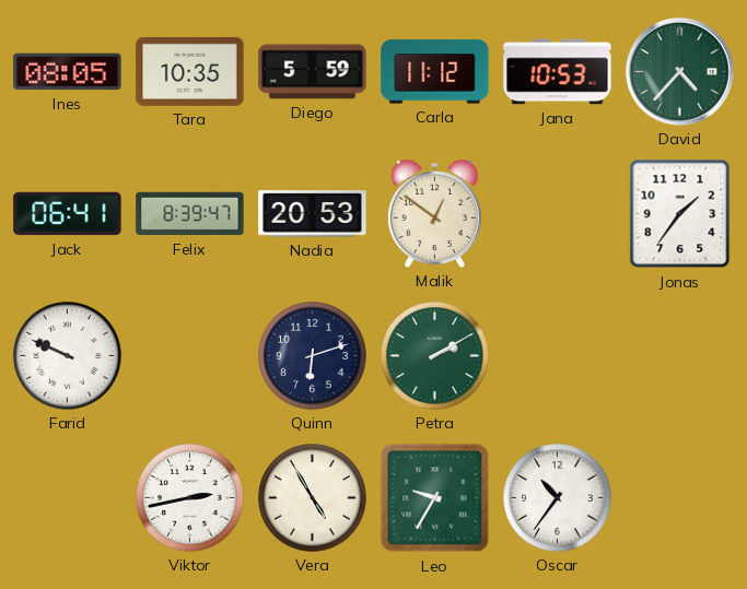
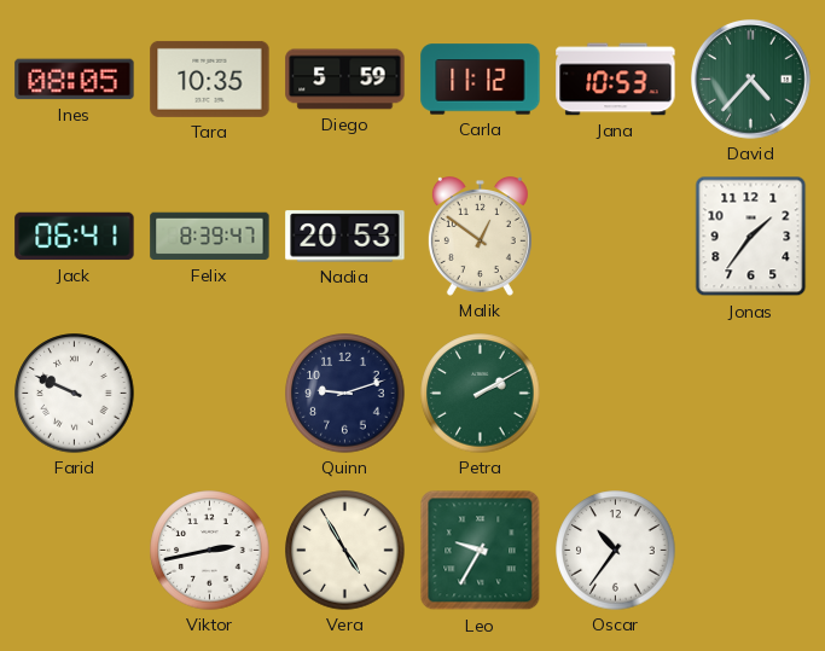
Quinn: 6:12 -> 9:12
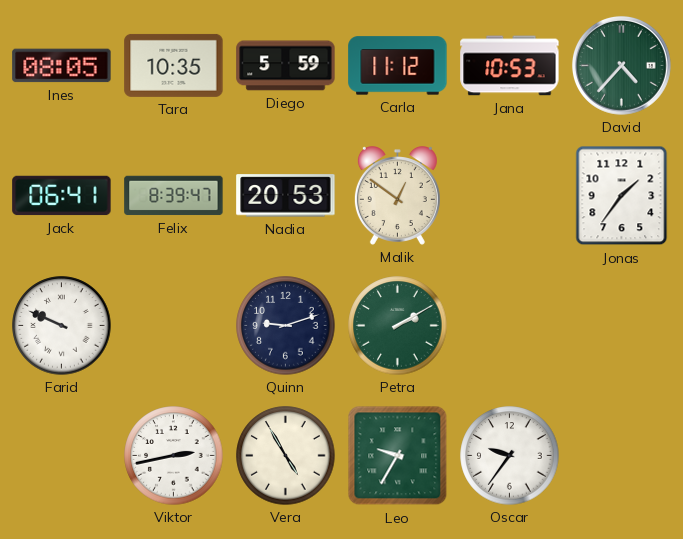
Oscar: 10:36 -> 9:36
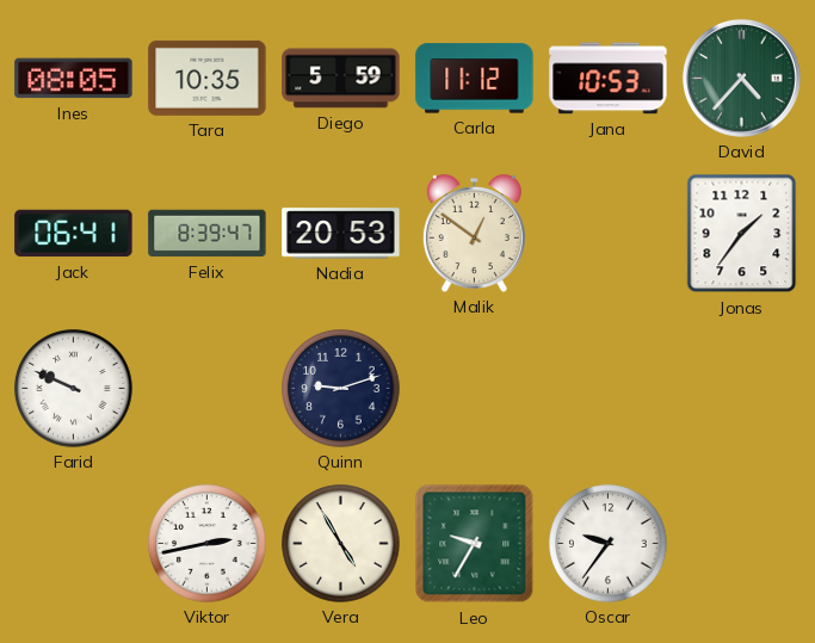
Petra: 2:10 -> none
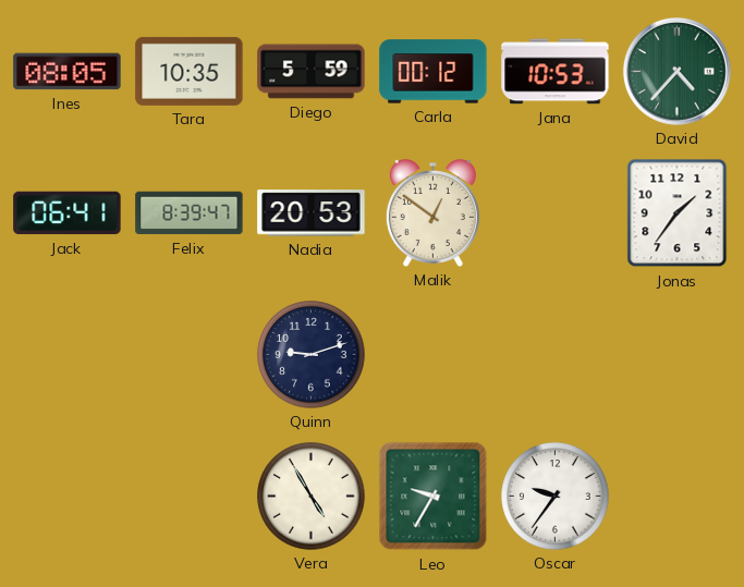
Carla: 11:12 -> 00:12
Farid: 9:49 -> none
Viktor: 2:43 -> none
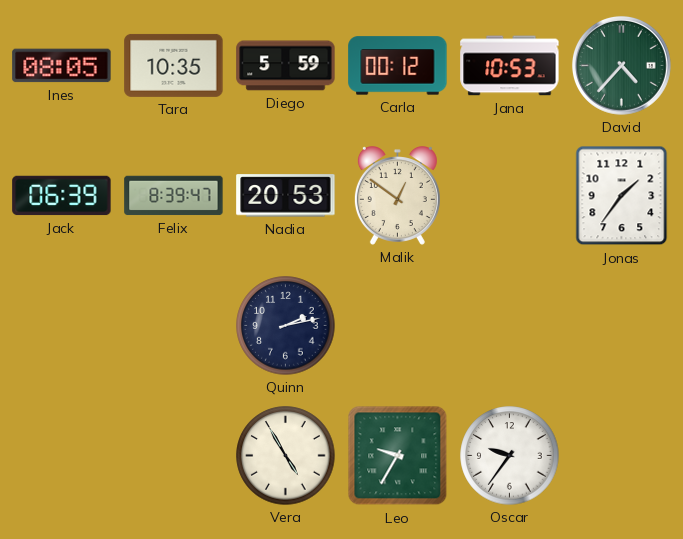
Jack: 06:41 -> 06:39
Quinn: 9:12 -> 2:13
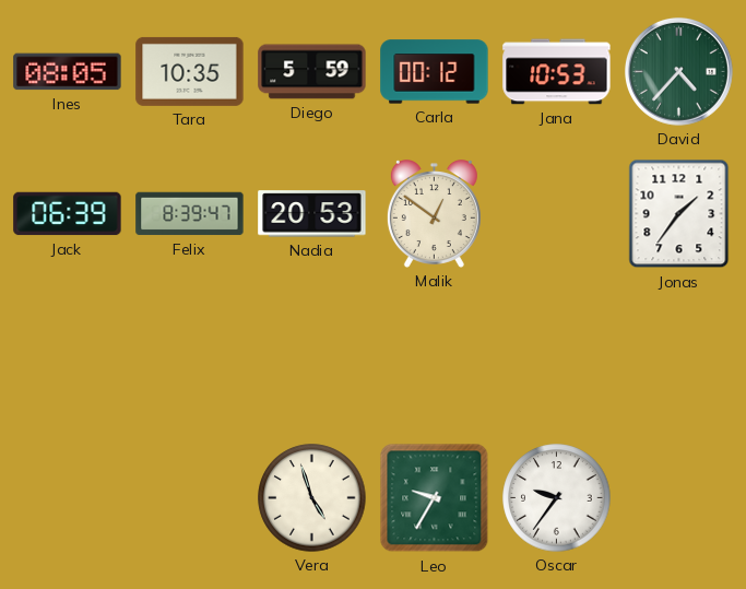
Quinn: 2:13 -> none
Vera: 4:55 -> 4:57
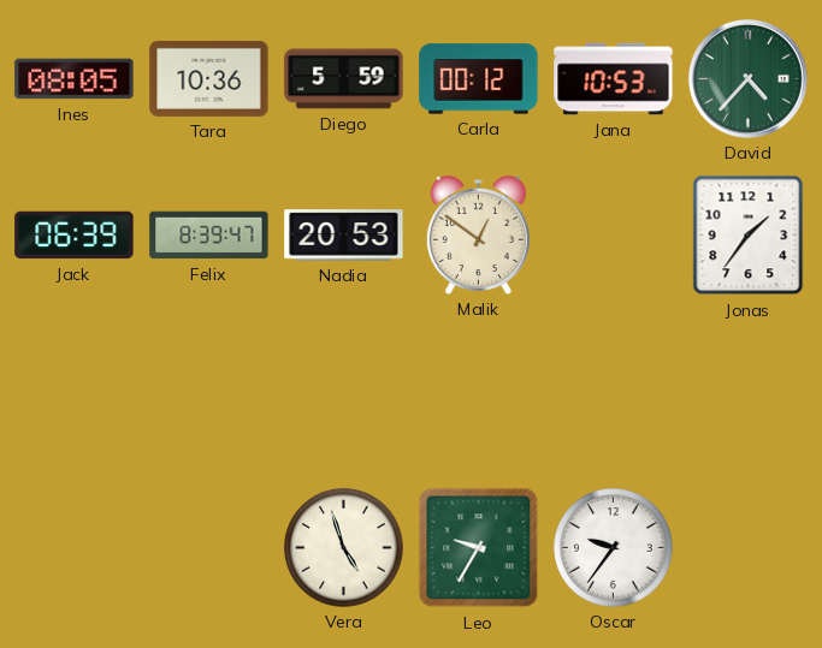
Tara: 10:35 -> 10:36
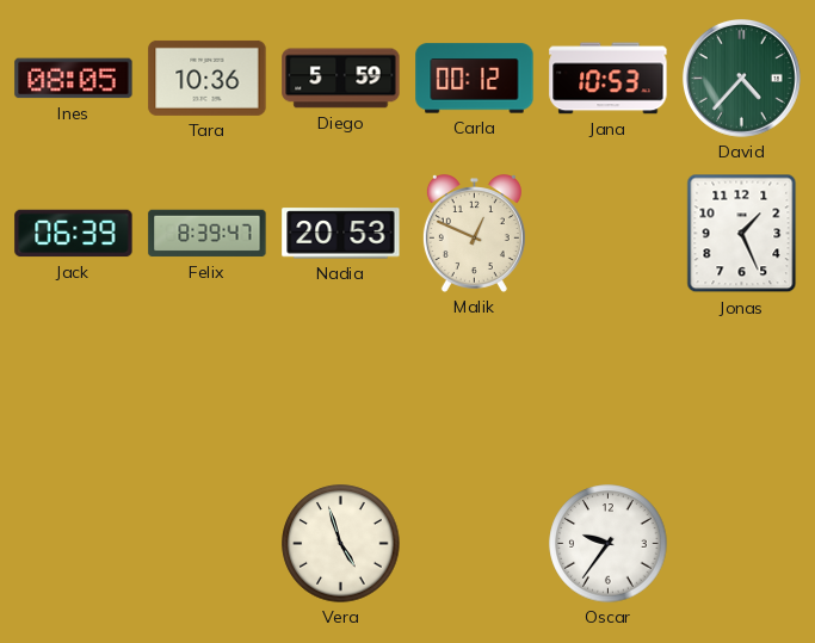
Malik: 12:51 -> 12:49
Jonas: 1:36 -> 1:26
Leo: 9:35 -> none
